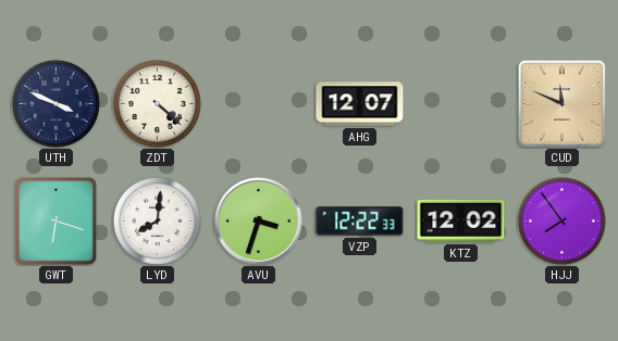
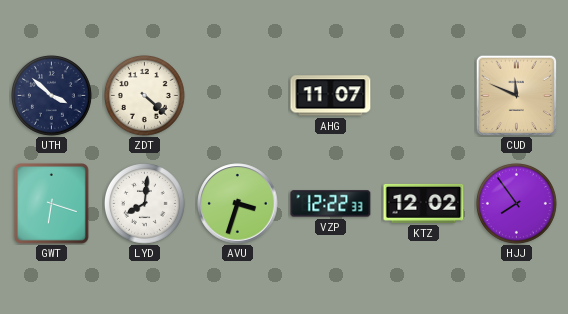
UTH: 3:49 -> 3:52
AHG: 12:07 -> 11:07
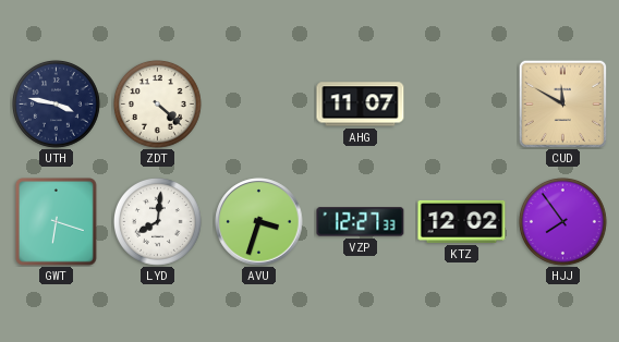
UTH: 3:52 -> 3:47
CUD: 11:49 -> 11:50
VZP: 12:22 -> 12:27
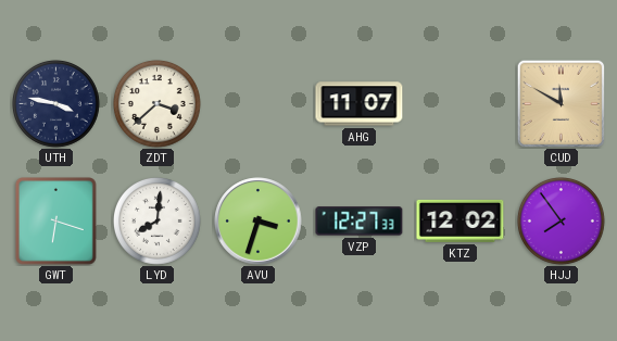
ZDT: 4:22 -> 3:38
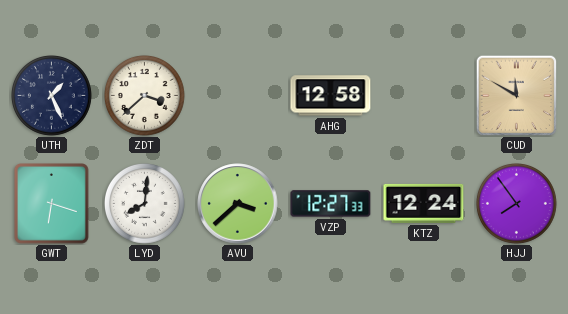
UTH: 3:47 -> 1:26
AHG: 11:07 -> 12:58
AVU: 3:33 -> 3:38
KTZ: 12:02 -> 12:24
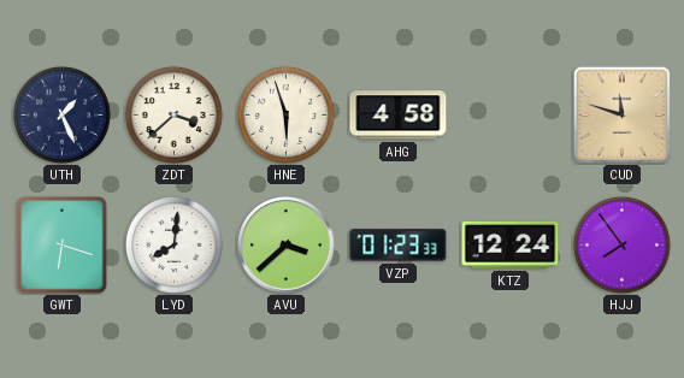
HNE: none -> 5:57
AHG: 12:58 -> 4:58
CUD: 11:50 -> 11:48
VZP: 12:27 -> 01:23
